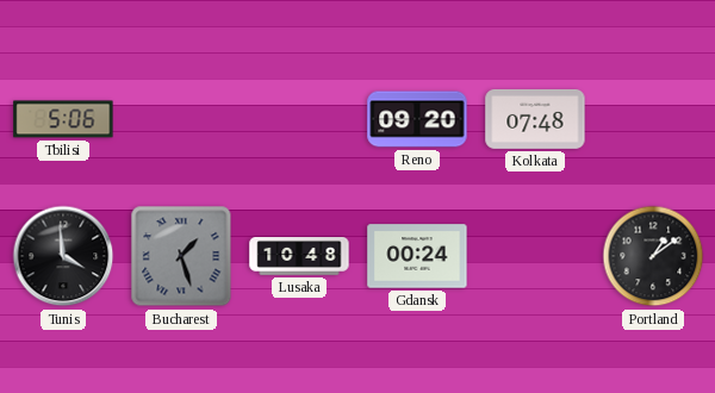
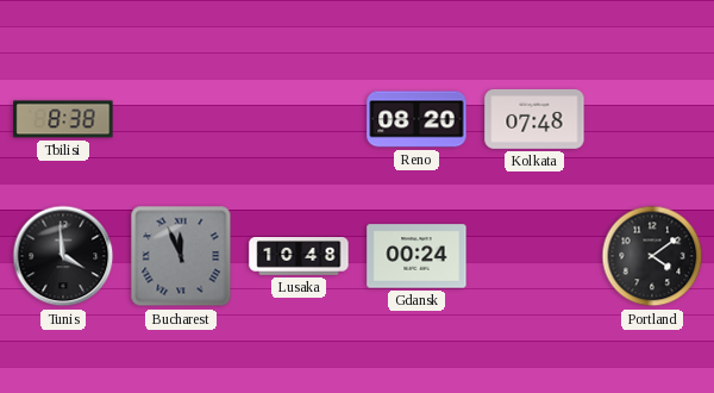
Tbilisi: 5:06 -> 8:38
Reno: 09:20 -> 08:20
Bucharest: 1:27 -> 11:56
Portland: 1:09 -> 4:09
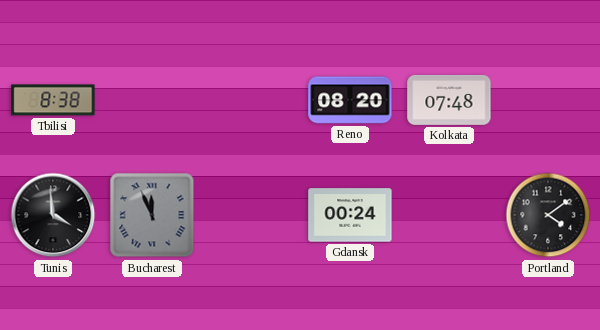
Lusaka: 10:48 -> none
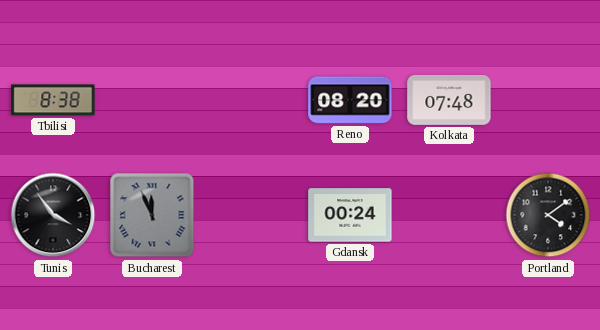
Tunis: 3:59 -> 3:54
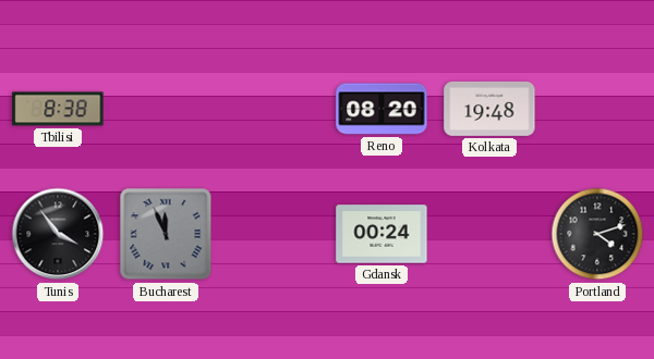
Kolkata: 07:48 -> 19:48
Portland: 4:09 -> 4:12
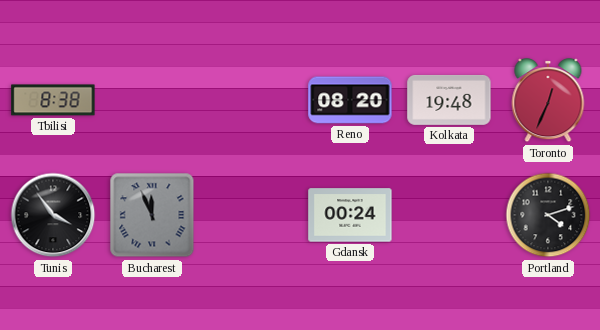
Toronto: none -> 12:34
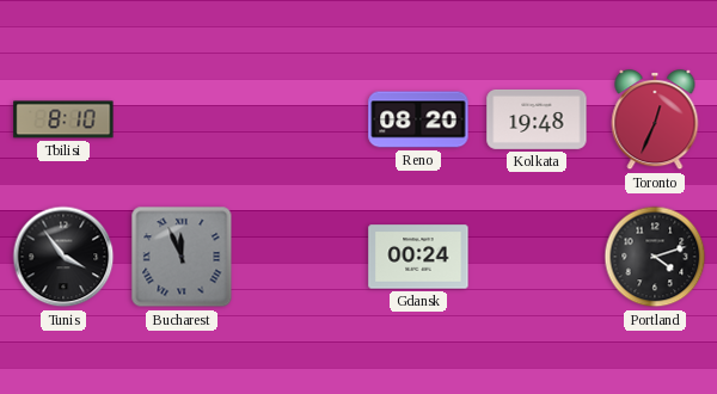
Tbilisi: 8:38 -> 8:10
